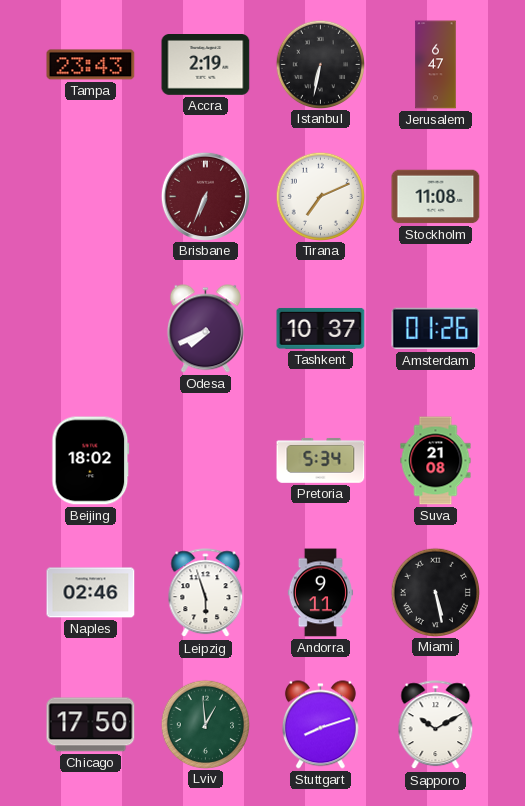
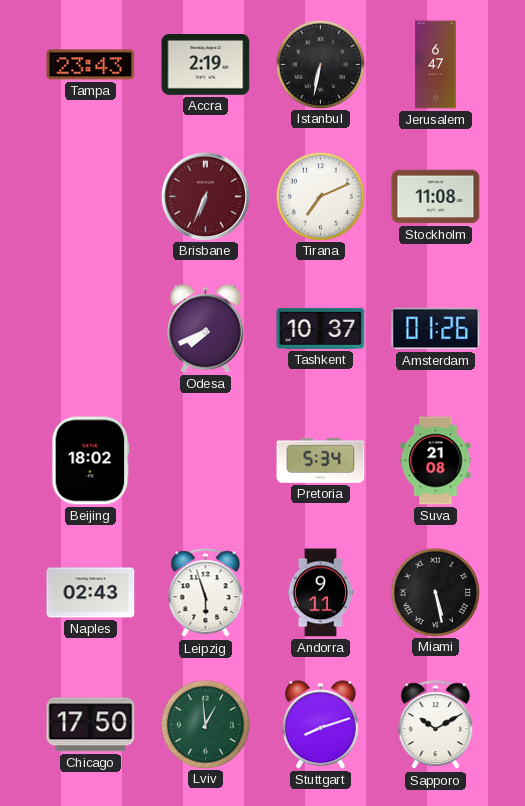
Naples: 02:46 -> 02:43
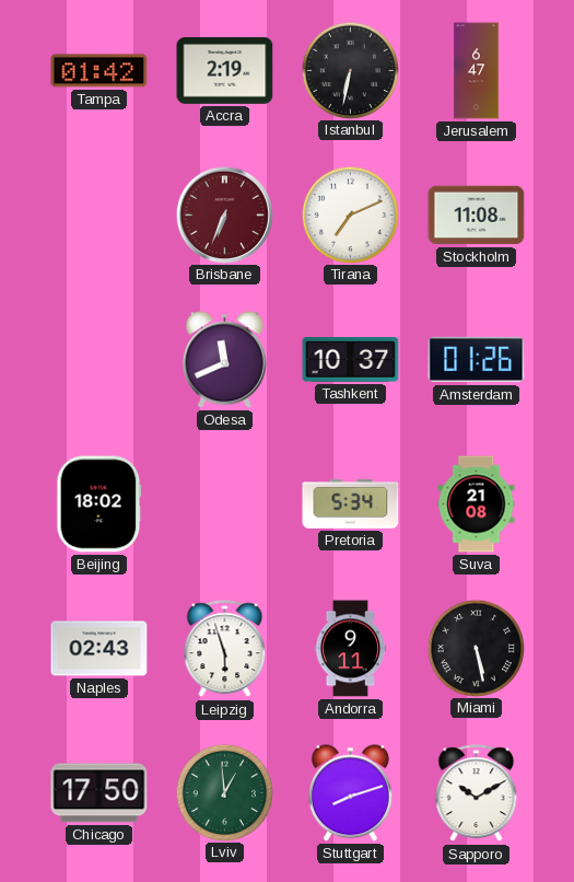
Tampa: 23:43 -> 01:42
Odesa: 7:41 -> 11:41
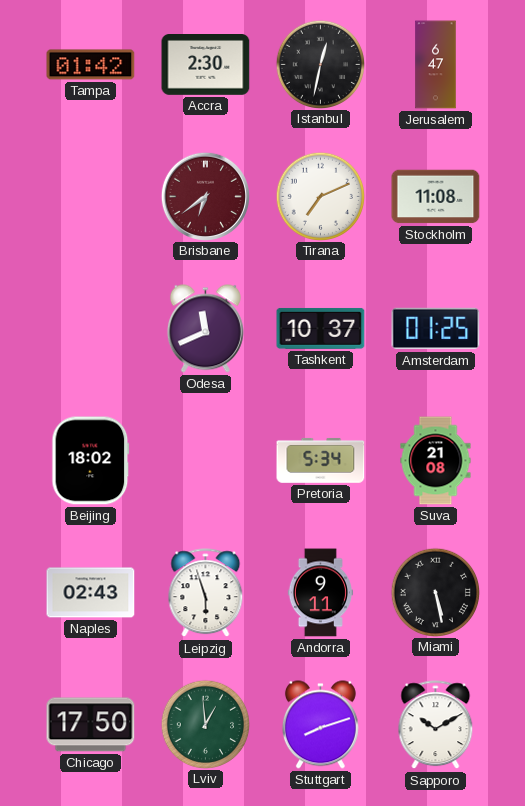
Accra: 2:19 -> 2:30
Istanbul: 6:32 -> 12:32
Brisbane: 6:34 -> 6:39
Amsterdam: 01:26 -> 01:25
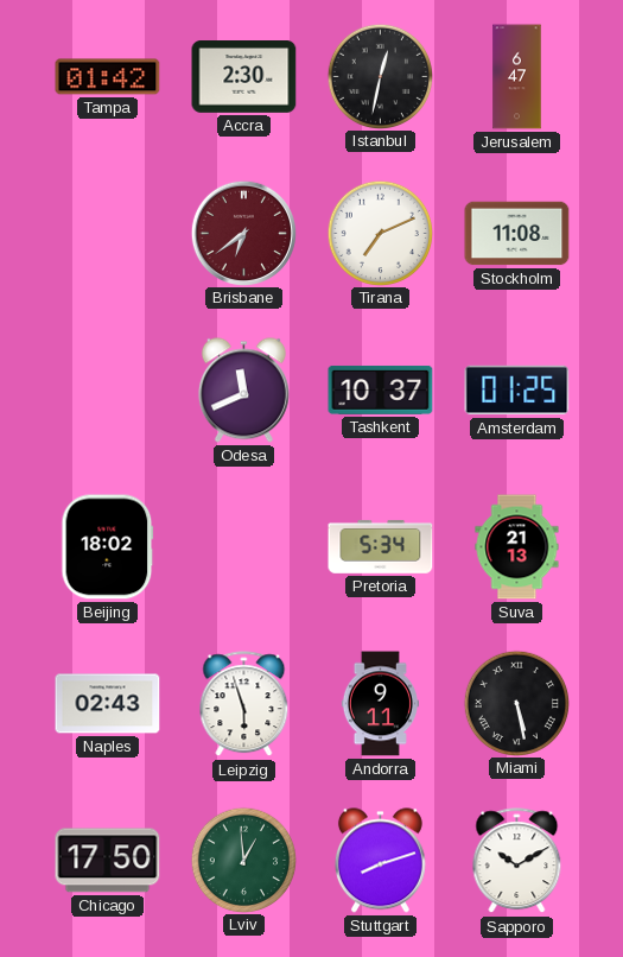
Suva: 21:08 -> 21:13
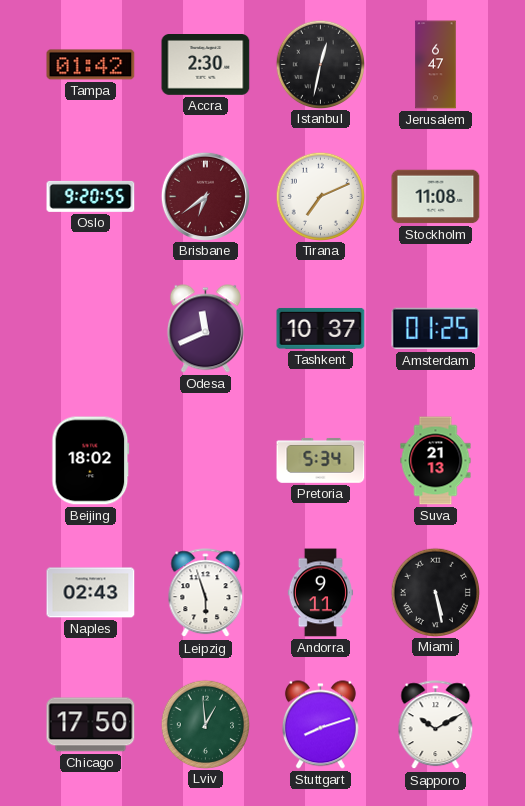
Oslo: none -> 9:20
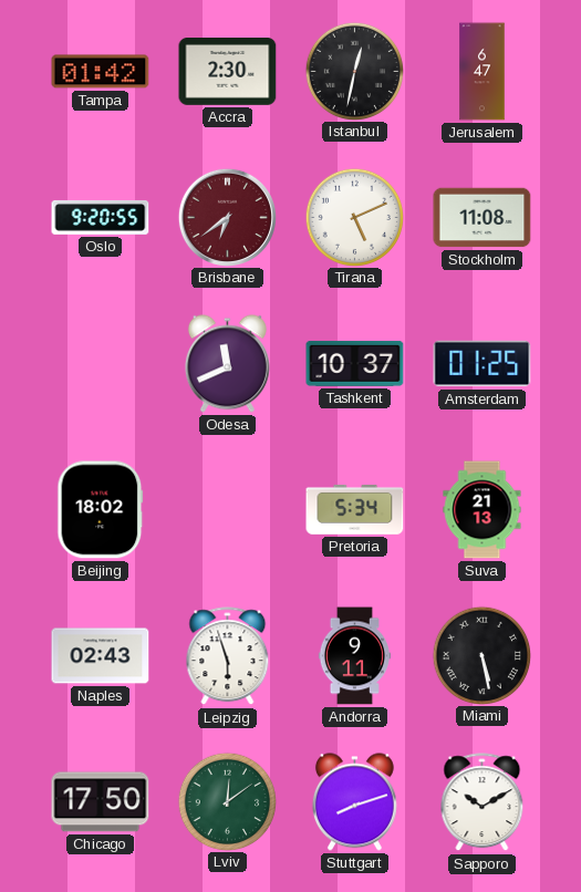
Tirana: 7:11 -> 5:11
Lviv: 12:59 -> 12:09
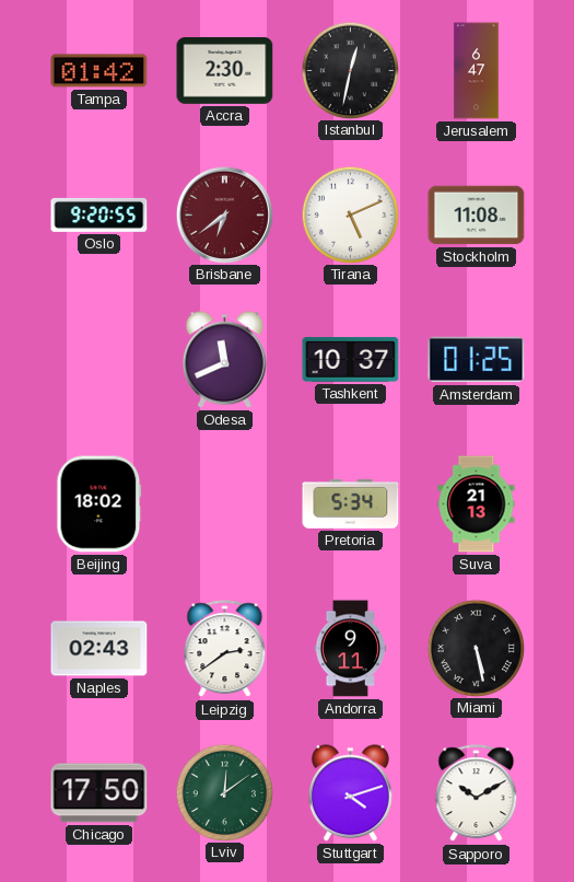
Leipzig: 5:57 -> 2:39
Stuttgart: 8:12 -> 4:12
